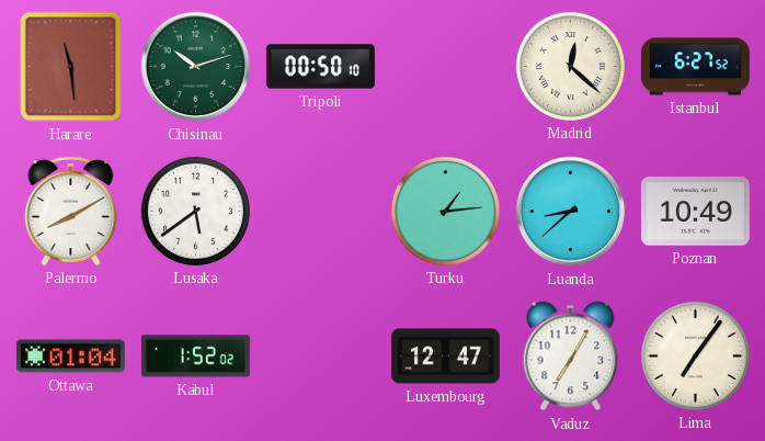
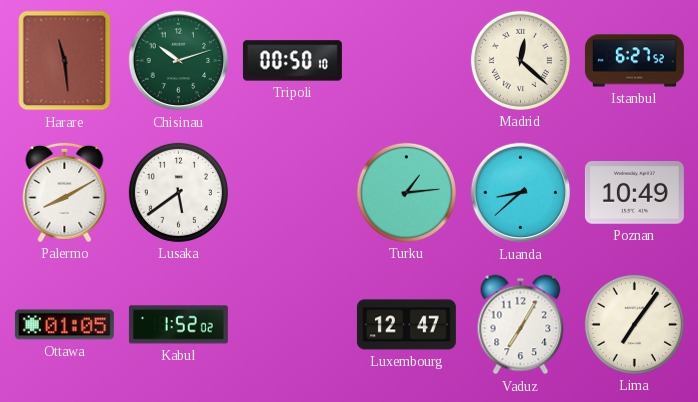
Ottawa: 01:04 -> 01:05
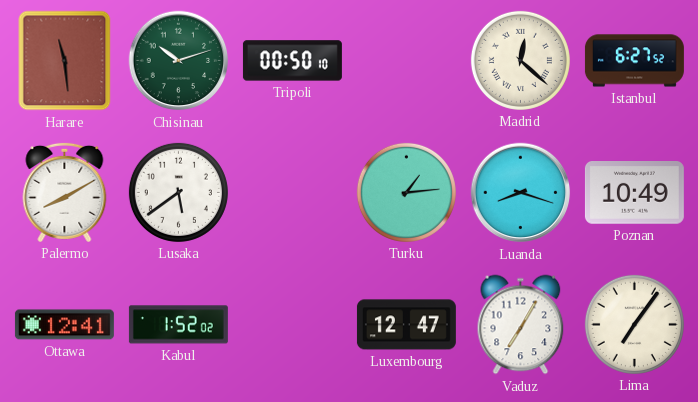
Luanda: 8:38 -> 8:18
Ottawa: 01:05 -> 12:41
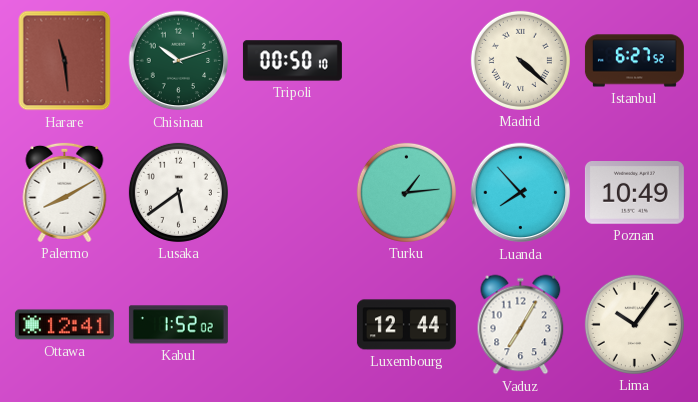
Madrid: 12:22 -> 4:22
Luanda: 8:18 -> 7:53
Luxembourg: 12:47 -> 12:44
Lima: 7:06 -> 10:06
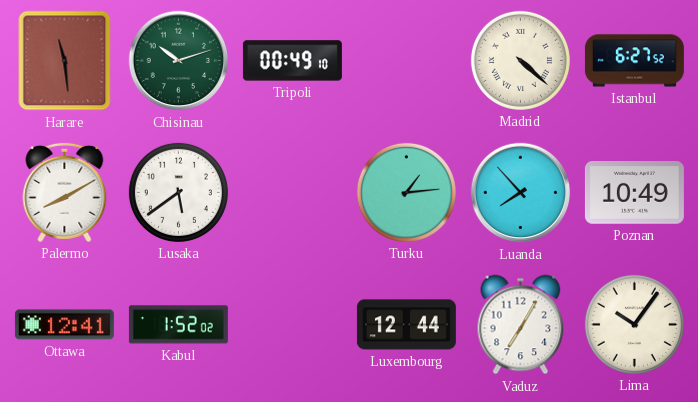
Tripoli: 00:50 -> 00:49
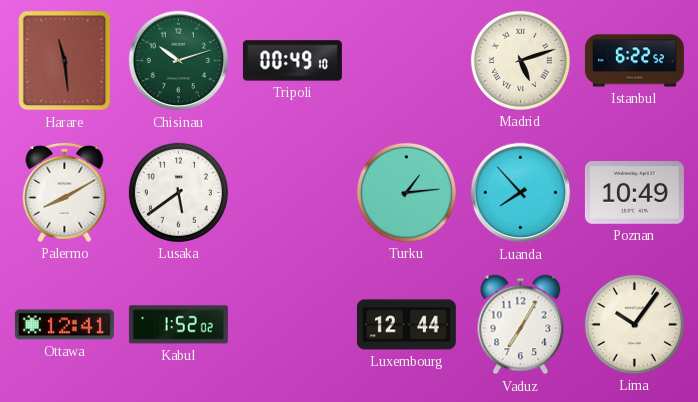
Madrid: 4:22 -> 5:12
Istanbul: 6:27 -> 6:22
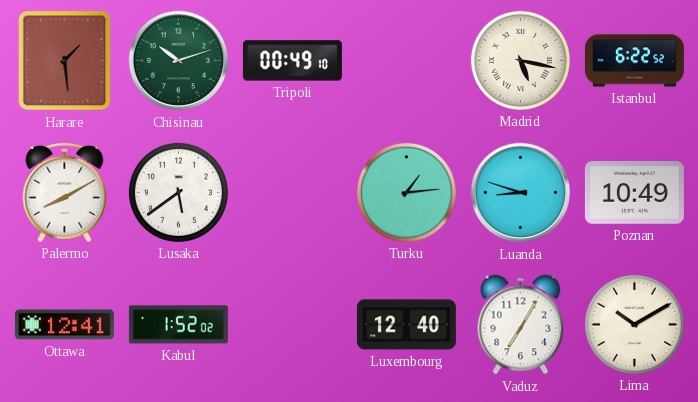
Harare: 11:29 -> 1:29
Madrid: 5:12 -> 5:17
Luanda: 7:53 -> 8:48
Luxembourg: 12:44 -> 12:40
Lima: 10:06 -> 10:10
